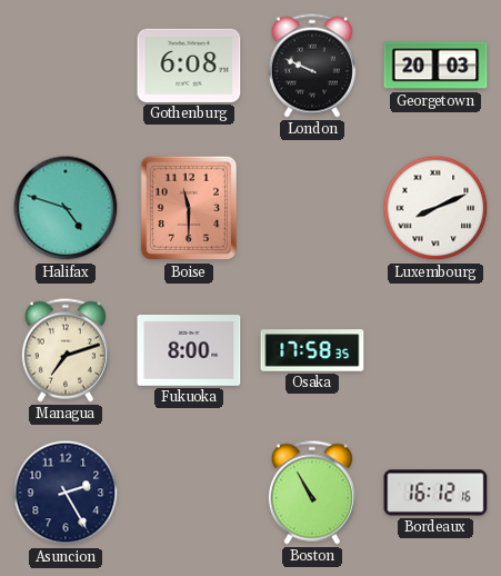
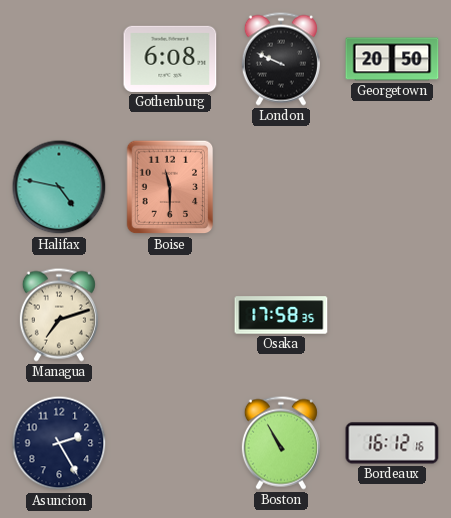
Georgetown: 20:03 -> 20:50
Halifax: 4:48 -> 4:47
Luxembourg: 8:11 -> none
Fukuoka: 8:00 -> none
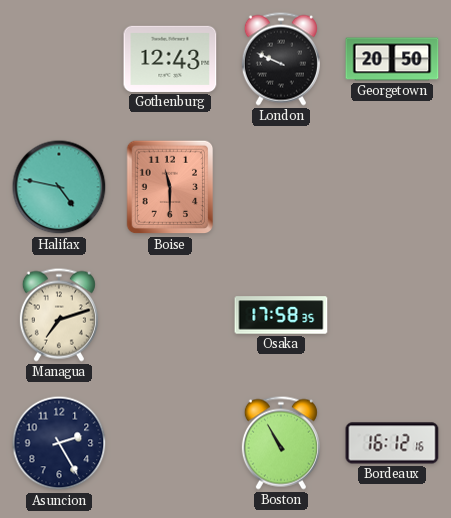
Gothenburg: 6:08 -> 12:43
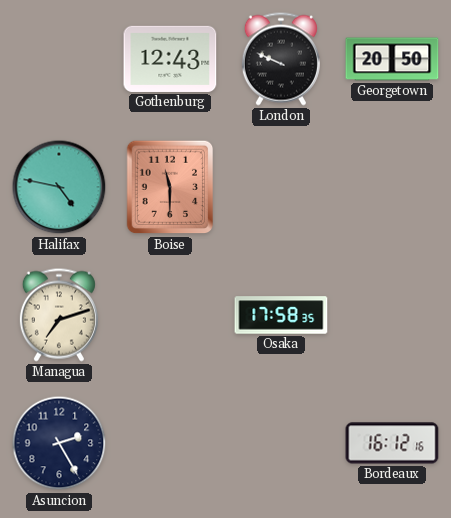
Boston: 10:55 -> none
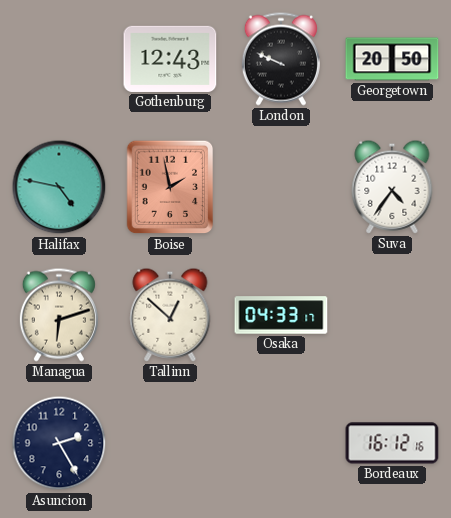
Boise: 11:30 -> 1:58
Suva: none -> 4:36
Managua: 7:12 -> 6:12
Tallinn: none -> 12:52
Osaka: 17:58 -> 04:33
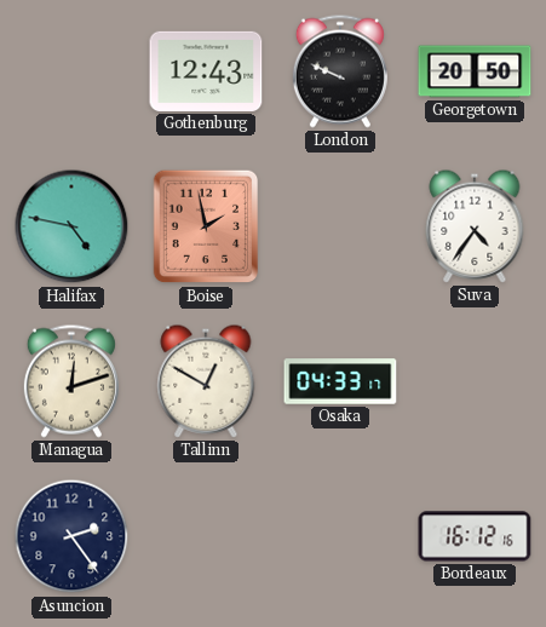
Managua: 6:12 -> 12:12
Tallinn: 12:52 -> 12:50
Asuncion: 2:25 -> 2:24
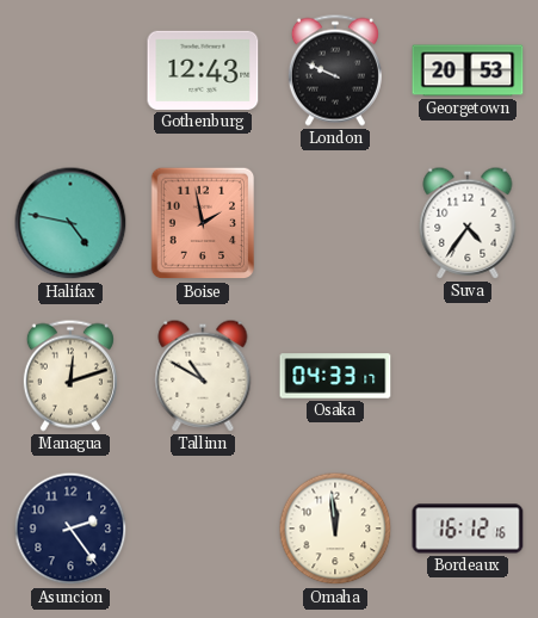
Georgetown: 20:50 -> 20:53
Tallinn: 12:50 -> 10:50
Omaha: none -> 11:59
